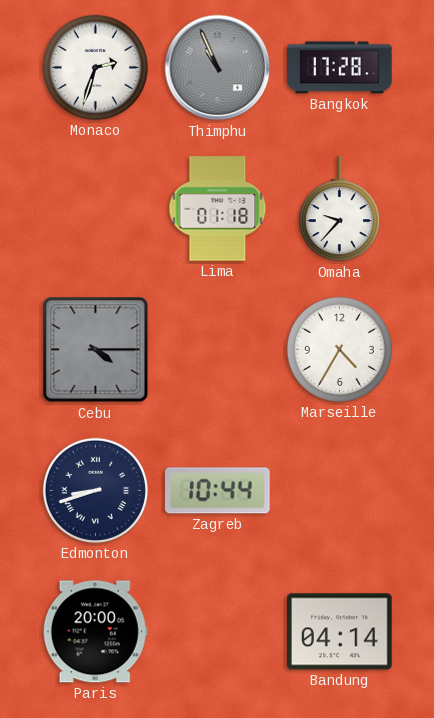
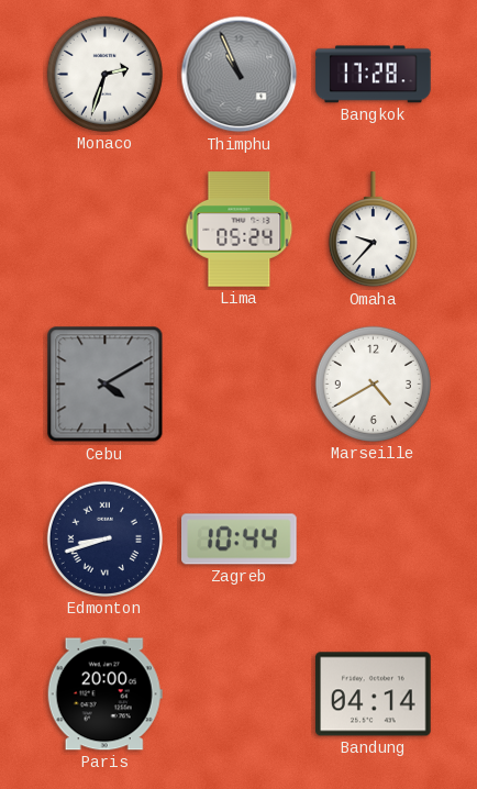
Lima: 01:18 -> 05:24
Cebu: 4:15 -> 4:10
Marseille: 4:35 -> 4:40
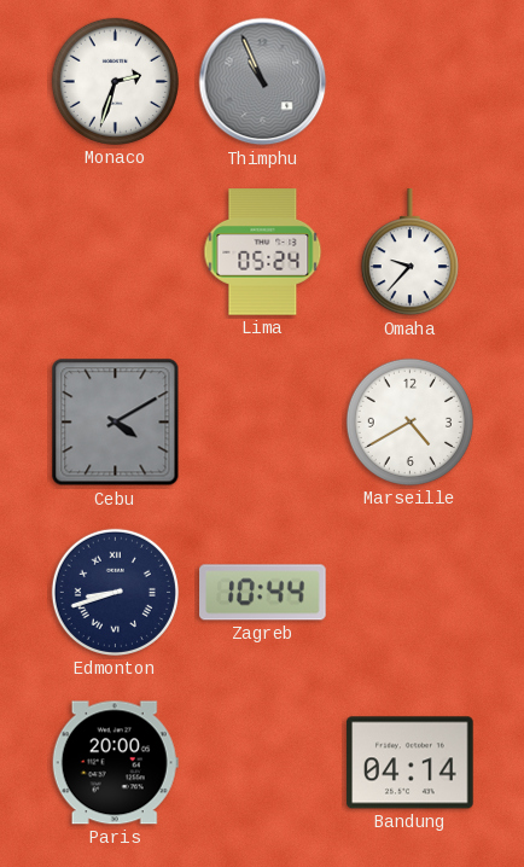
Bangkok: 17:28 -> none
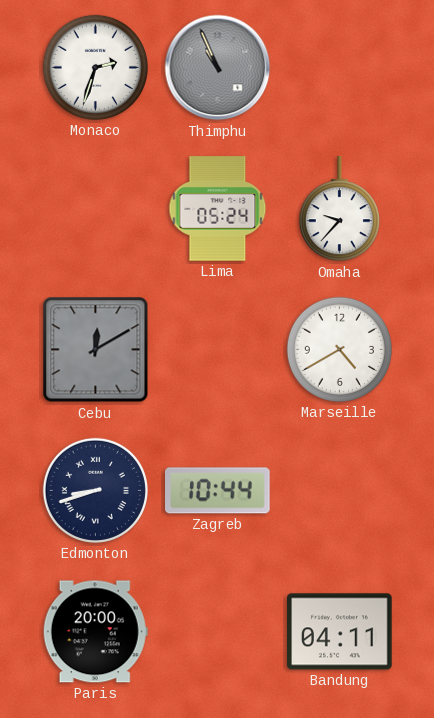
Cebu: 4:10 -> 12:10
Bandung: 04:14 -> 04:11
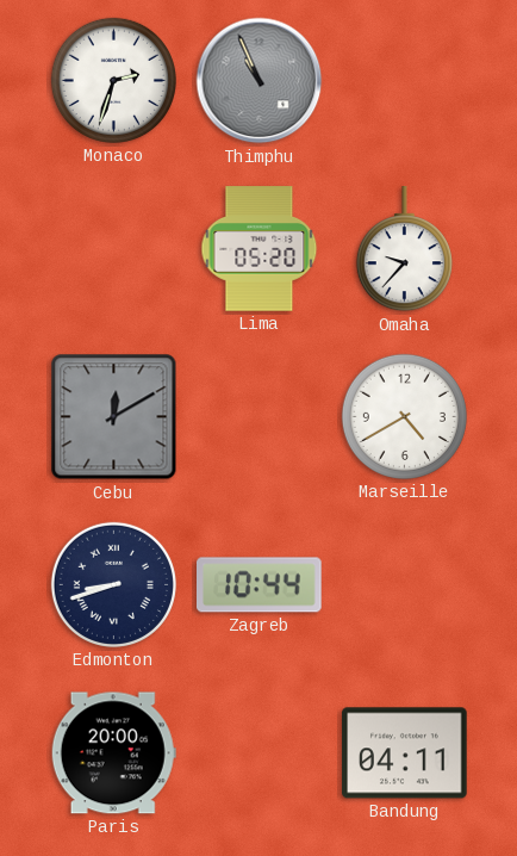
Lima: 05:24 -> 05:20
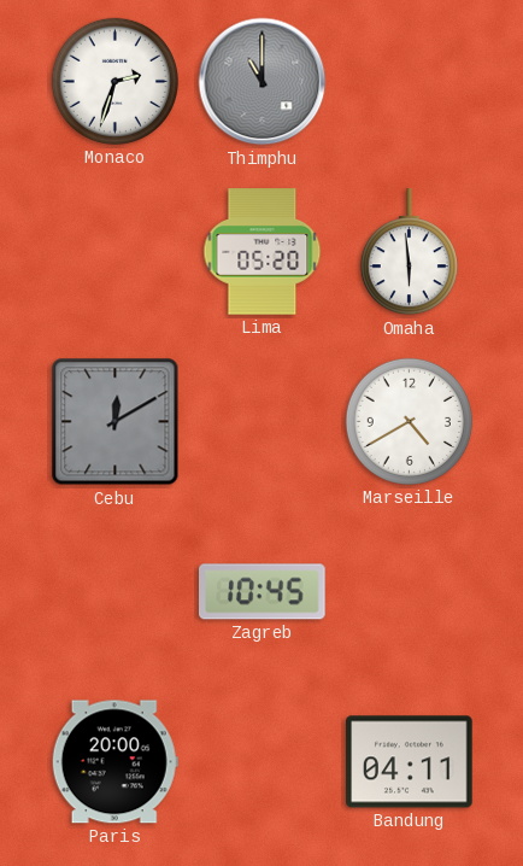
Thimphu: 10:56 -> 11:00
Omaha: 9:37 -> 5:59
Edmonton: 8:42 -> none
Zagreb: 10:44 -> 10:45
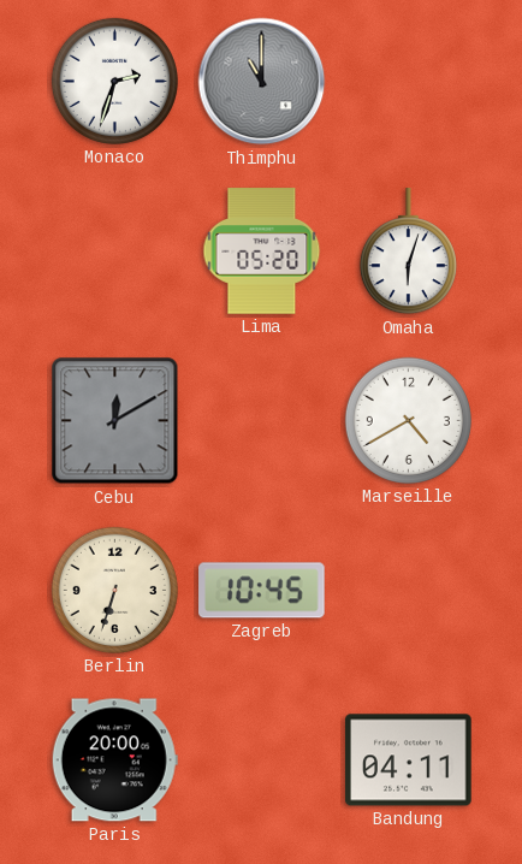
Omaha: 5:59 -> 6:03
Berlin: none -> 6:33
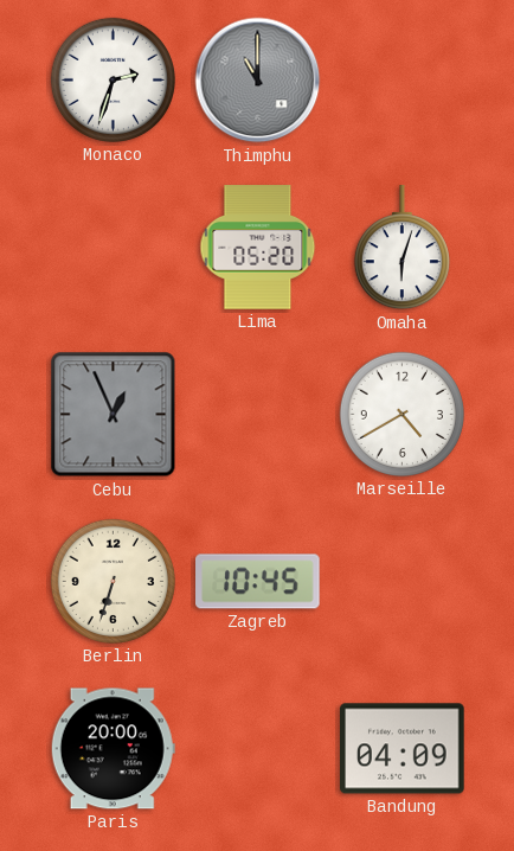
Cebu: 12:10 -> 12:56
Bandung: 04:11 -> 04:09
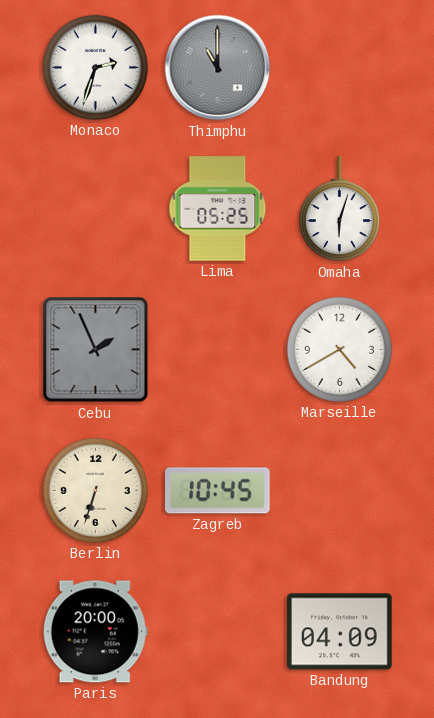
Lima: 05:20 -> 05:25
Cebu: 12:56 -> 1:56
